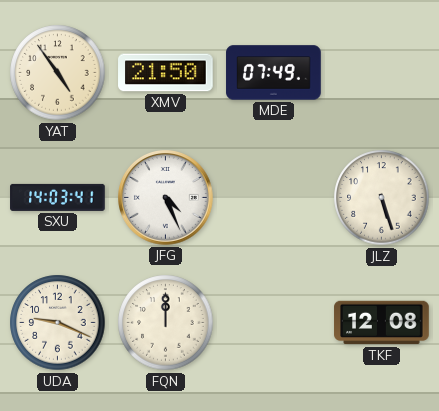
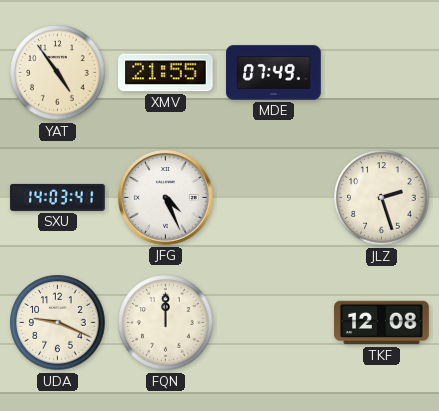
XMV: 21:50 -> 21:55
JLZ: 5:27 -> 2:27
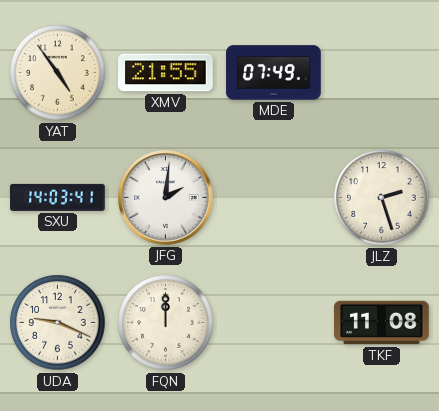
JFG: 4:26 -> 2:01
TKF: 12:08 -> 11:08
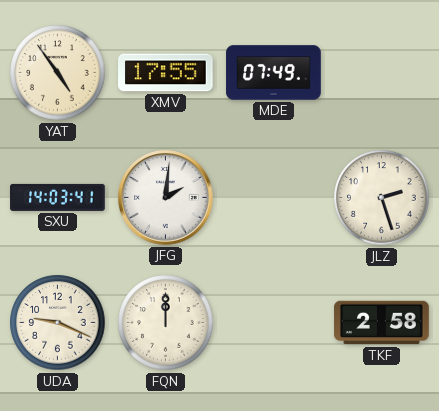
XMV: 21:55 -> 17:55
TKF: 11:08 -> 2:58
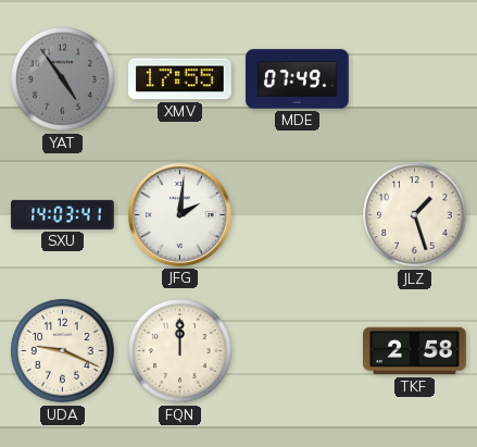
YAT dial: cream -> grey
JLZ: 2:27 -> 1:27
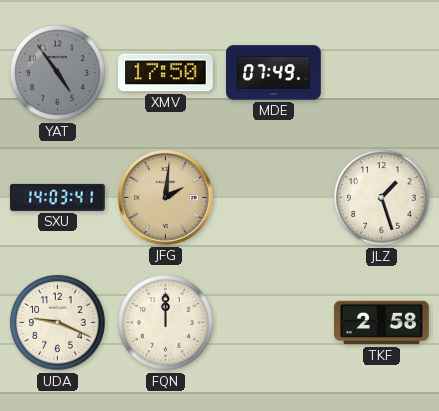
XMV: 17:55 -> 17:50
JFG dial: white -> champagne
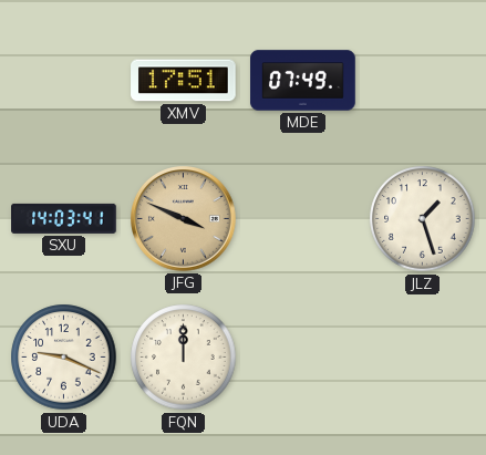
YAT: 4:54 -> none
XMV: 17:50 -> 17:51
JFG: 2:01 -> 3:49
TKF: 2:58 -> none
